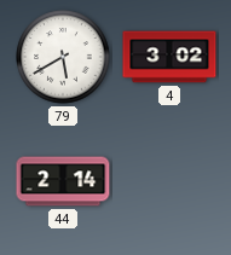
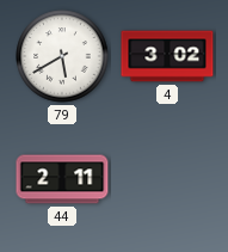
44: 2:14 -> 2:11
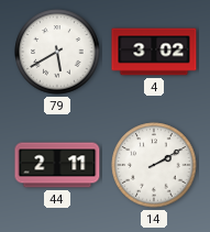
14: none -> 2:10
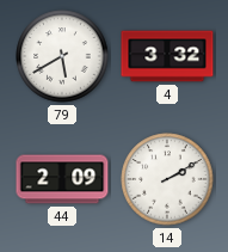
4: 3:02 -> 3:32
44: 2:11 -> 2:09
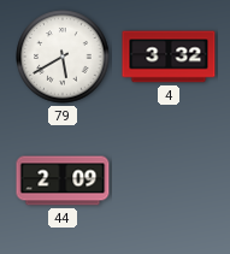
14: 2:10 -> none
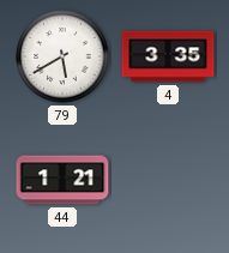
4: 3:32 -> 3:35
44: 2:09 -> 1:21
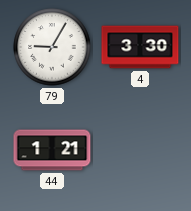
79: 5:40 -> 9:05
4: 3:35 -> 3:30
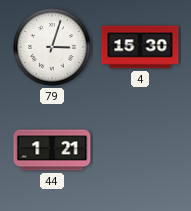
79: 9:05 -> 3:03
4: 3:30 -> 15:30
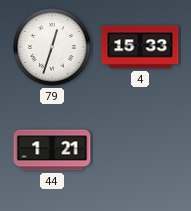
79: 3:03 -> 12:33
4: 15:30 -> 15:33
